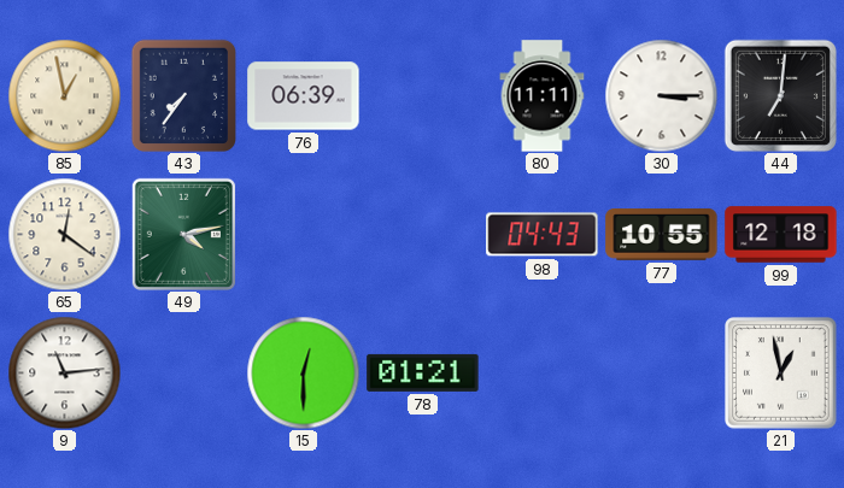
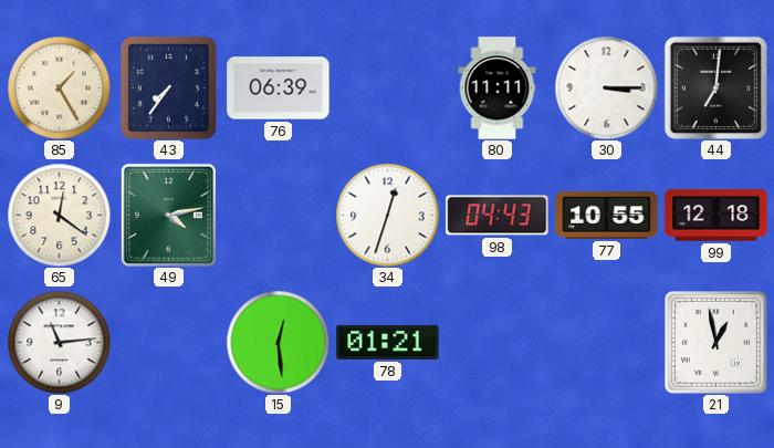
85: 12:58 -> 1:25
34: none -> 12:33
15: 12:30 -> 12:29
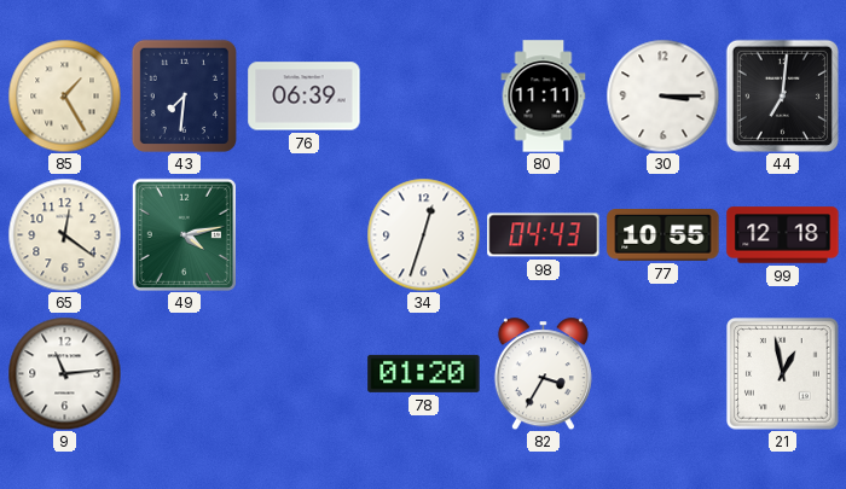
43: 7:36 -> 7:31
15: 12:29 -> none
78: 01:21 -> 01:20
82: none -> 3:35
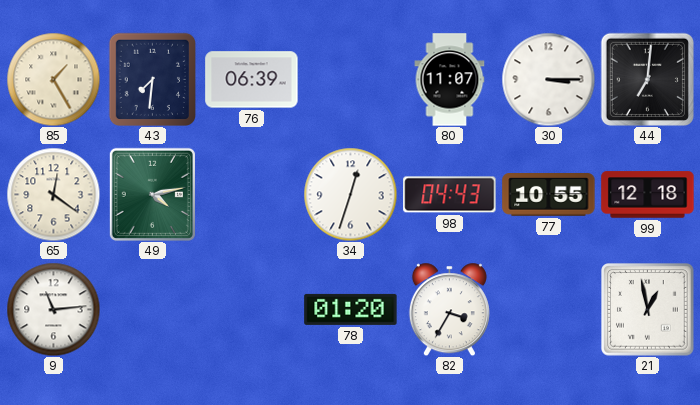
80: 11:11 -> 11:07
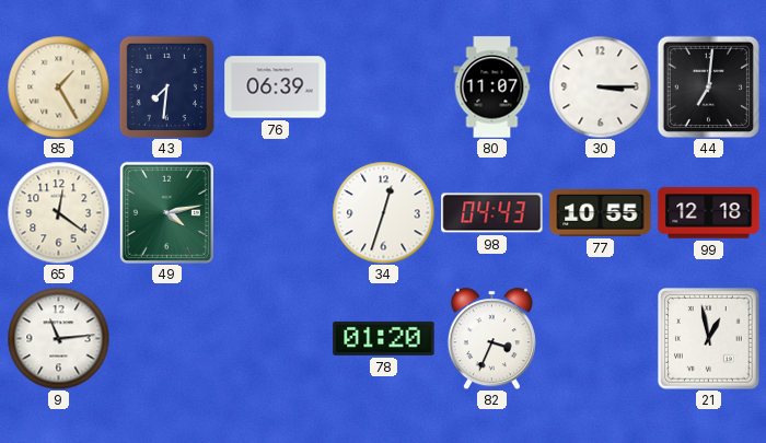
82: 3:35 -> 3:34
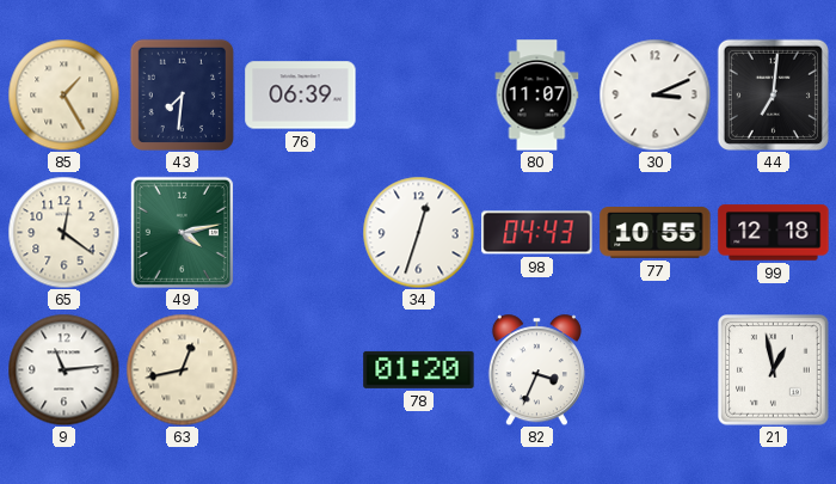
30: 3:15 -> 3:11
63: none -> 12:43
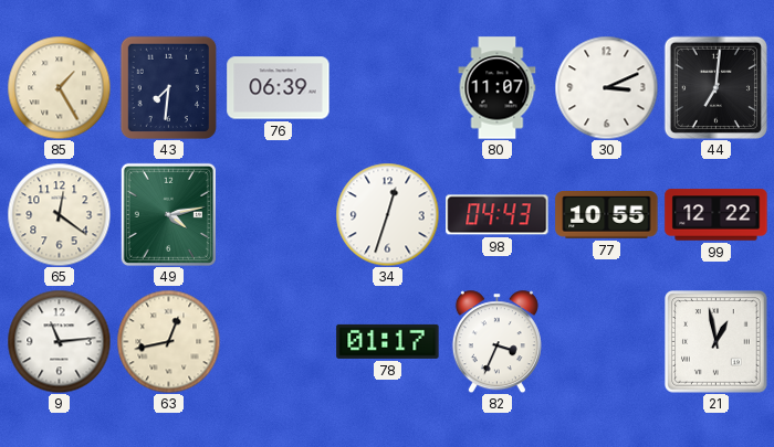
99: 12:18 -> 12:22
78: 01:20 -> 01:17
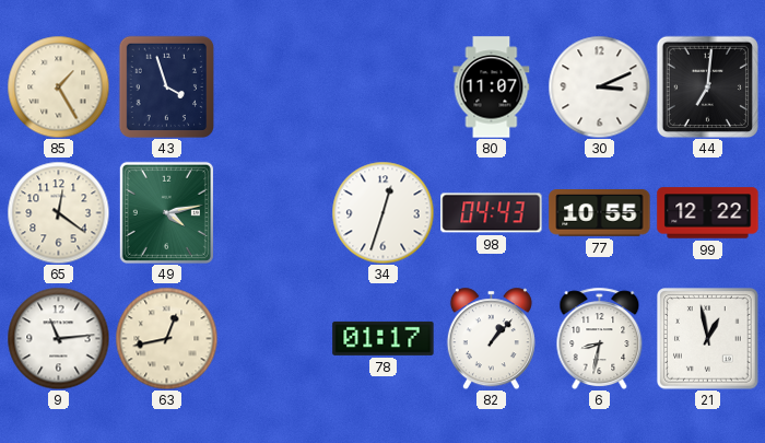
43: 7:31 -> 3:57
76: 06:39 -> none
82: 3:34 -> 1:07
6: none -> 8:32
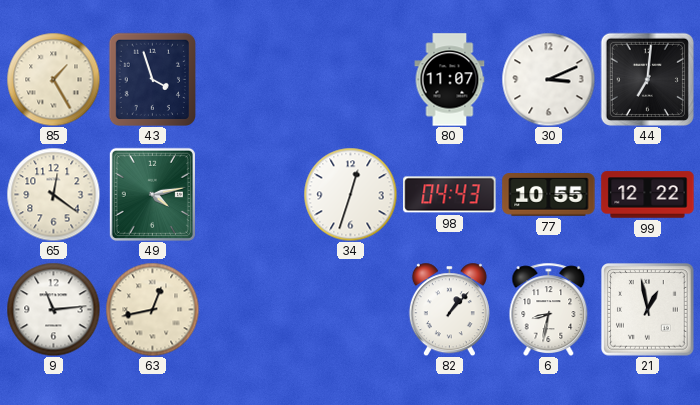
78: 01:17 -> none
